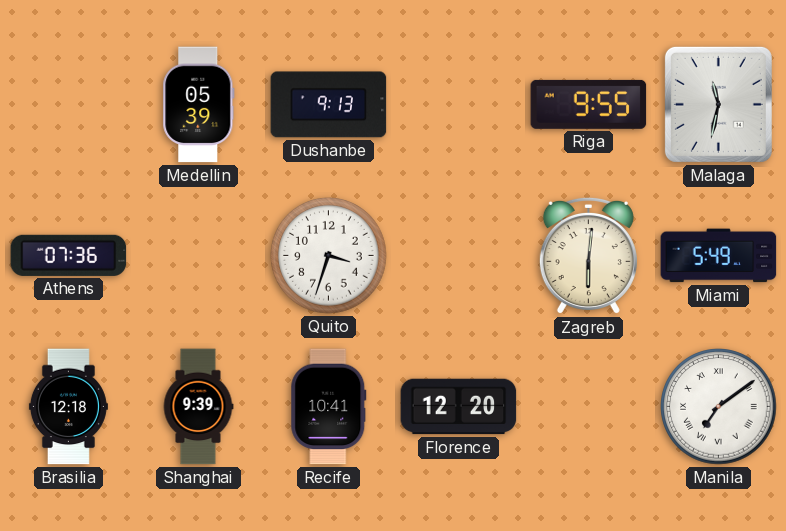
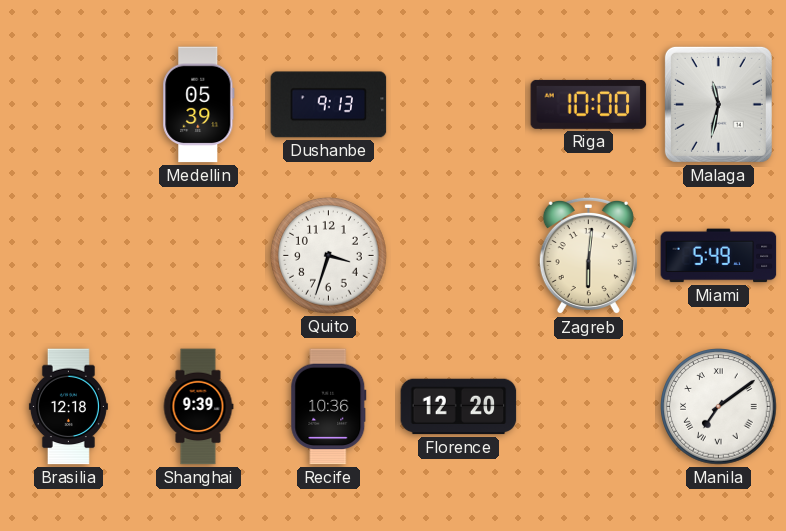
Riga: 9:55 -> 10:00
Athens: 07:36 -> none
Recife: 10:41 -> 10:36
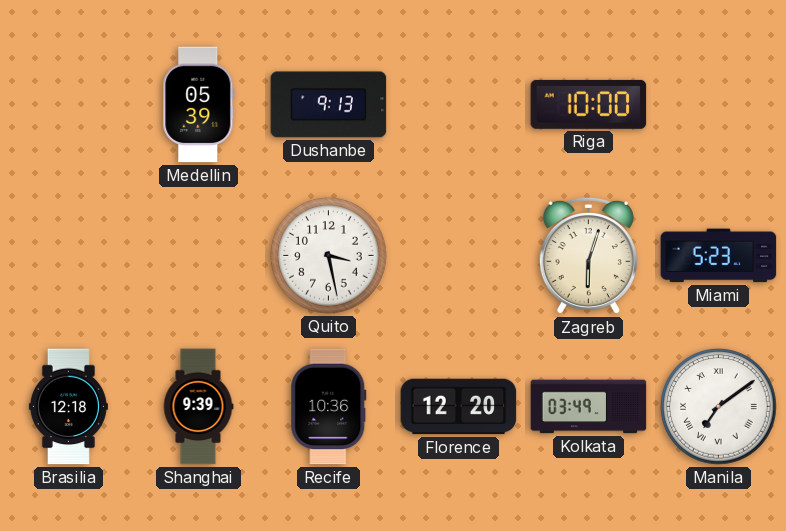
Malaga: 11:32 -> none
Quito: 3:33 -> 3:28
Zagreb: 6:01 -> 6:03
Miami: 5:49 -> 5:23
Kolkata: none -> 03:49
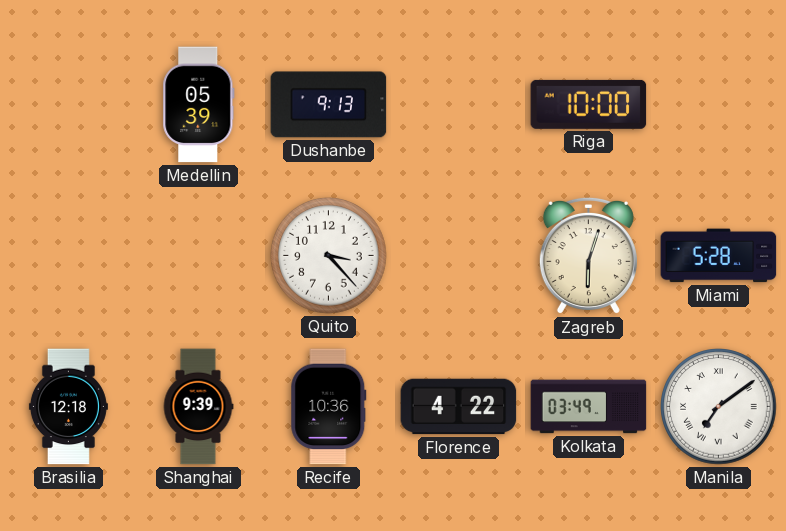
Quito: 3:28 -> 3:23
Miami: 5:23 -> 5:28
Florence: 12:20 -> 4:22
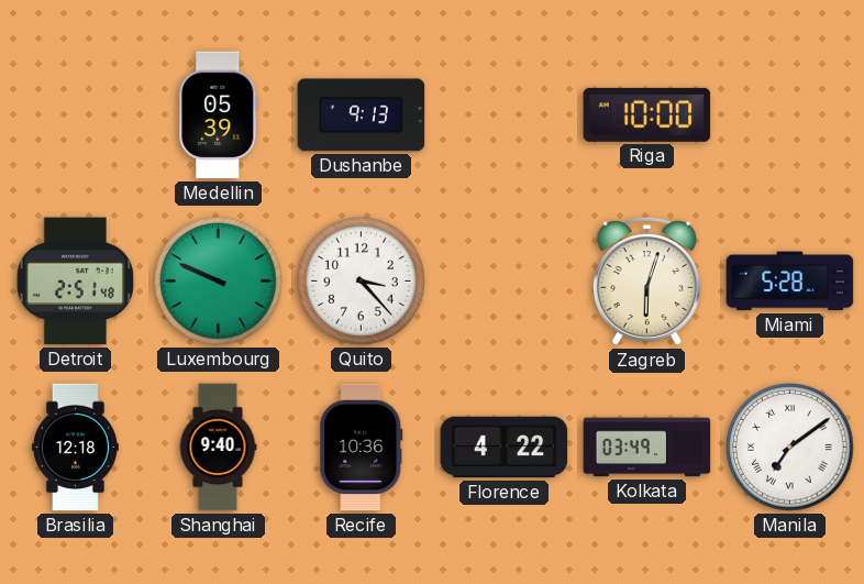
Detroit: none -> 2:51
Luxembourg: none -> 9:49
Shanghai: 9:39 -> 9:40
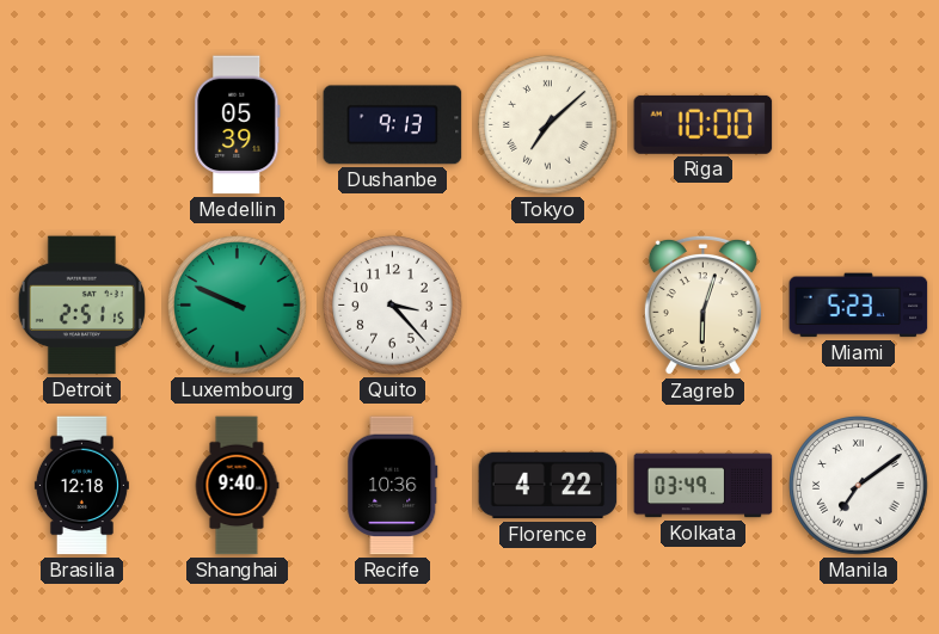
Tokyo: none -> 7:08
Detroit: 2:51:48 -> 2:51:15
Miami: 5:28 -> 5:23
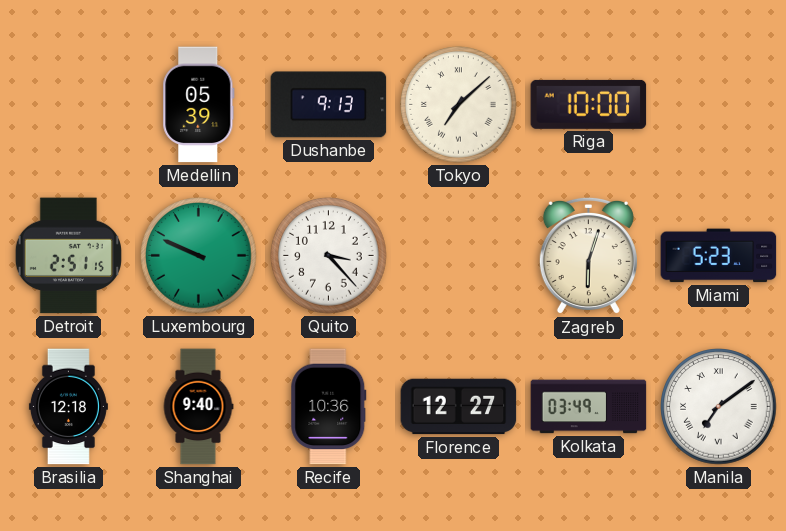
Florence: 4:22 -> 12:27
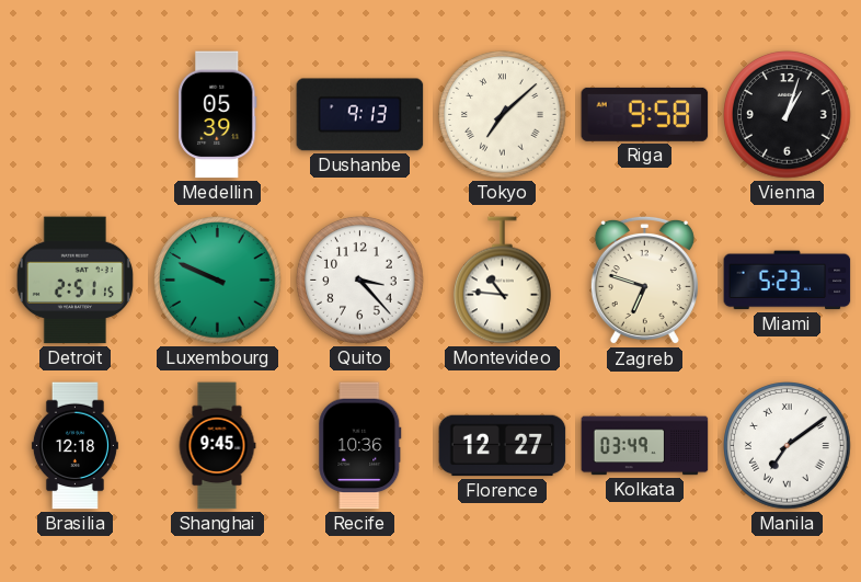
Riga: 10:00 -> 9:58
Vienna: none -> 1:03
Montevideo: none -> 10:46
Zagreb: 6:03 -> 6:48
Shanghai: 9:40 -> 9:45
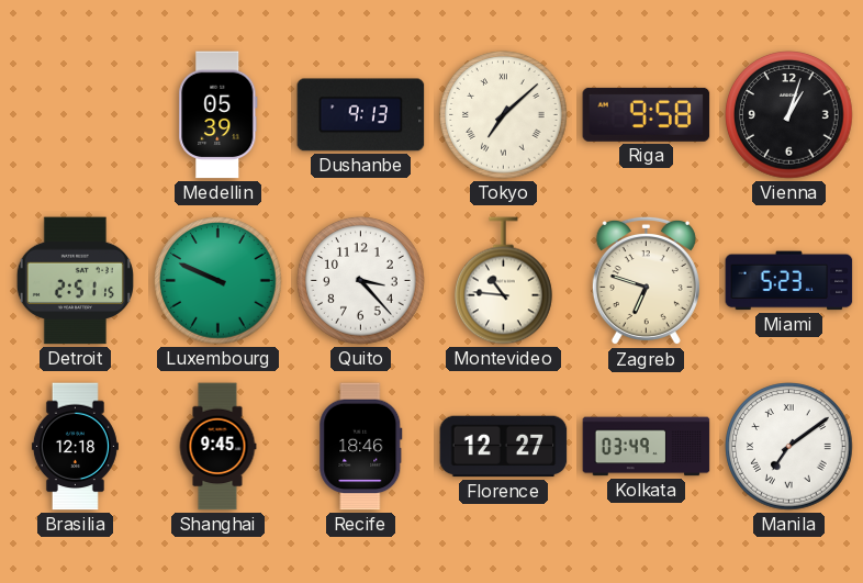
Recife: 10:36 -> 18:46
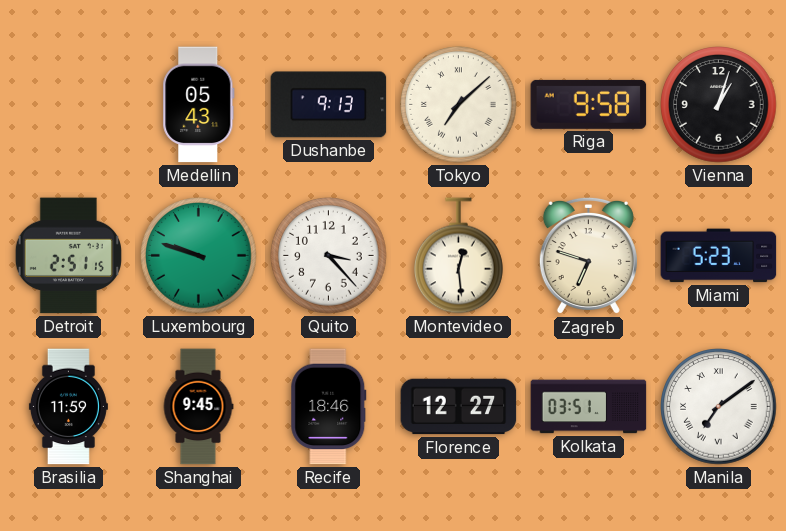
Medellin: 05:39 -> 05:43
Luxembourg: 9:49 -> 9:48
Montevideo: 10:46 -> 12:29
Brasilia: 12:18 -> 11:59
Kolkata: 03:49 -> 03:51
